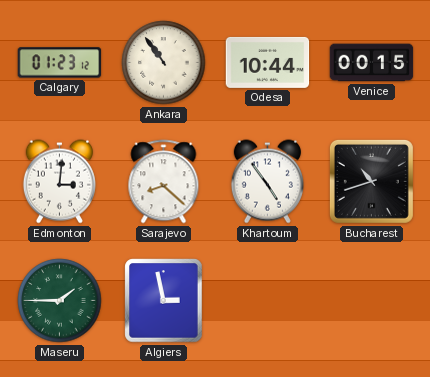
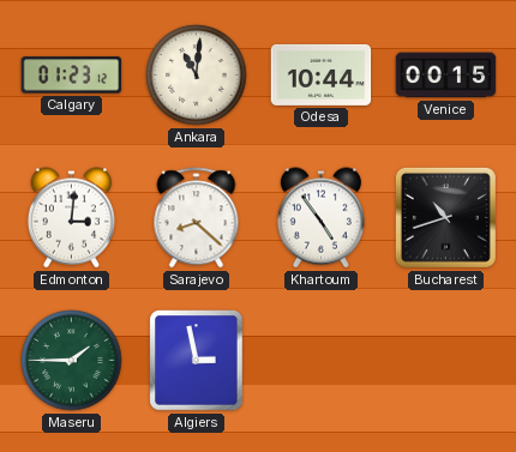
Ankara: 10:54 -> 11:01
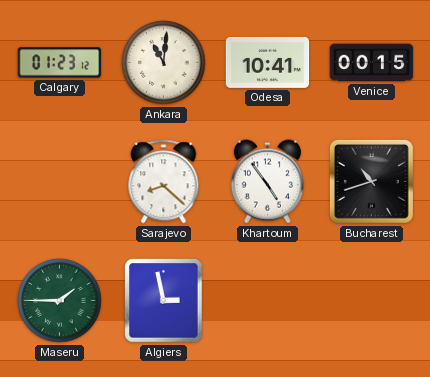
Odesa: 10:44 -> 10:41
Edmonton: 3:01 -> none
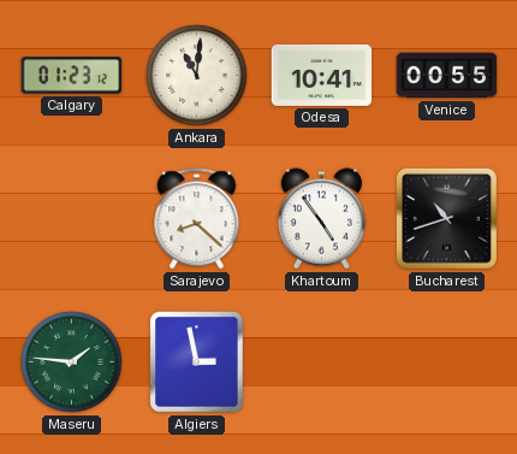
Venice: 00:15 -> 00:55
Maseru: 1:45 -> 1:46
